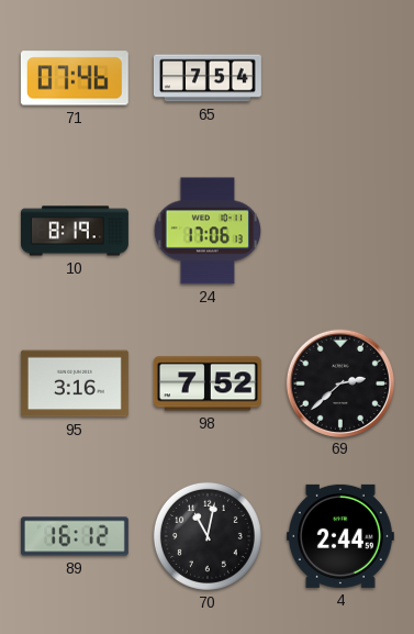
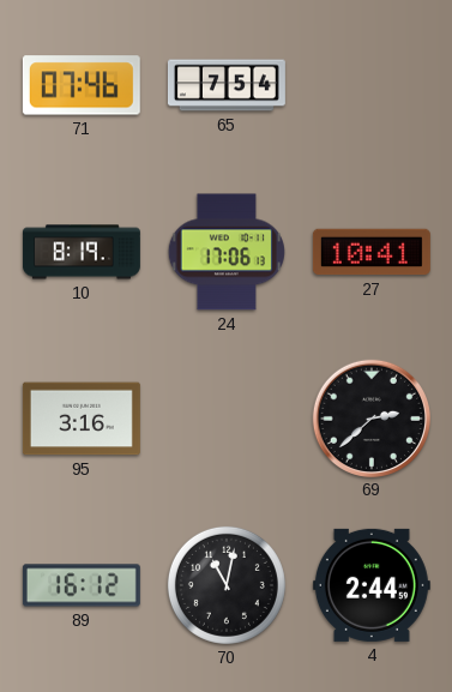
27: none -> 10:41
98: 7:52 -> none
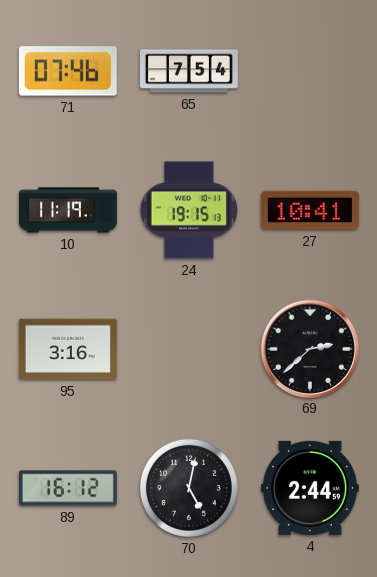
10: 8:19 -> 11:19
24: 17:06 -> 19:15
70: 11:02 -> 5:02
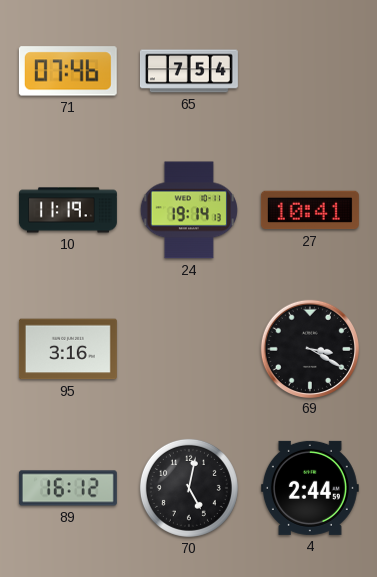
24: 19:15 -> 19:14
69: 2:38 -> 3:20
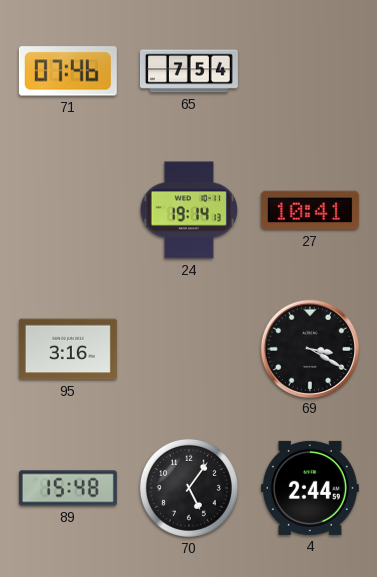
10: 11:19 -> none
89: 16:12 -> 15:48
70: 5:02 -> 5:06
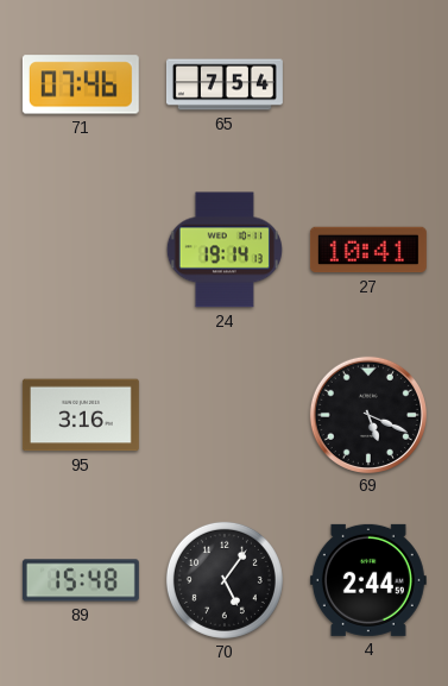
69: 3:20 -> 5:19
